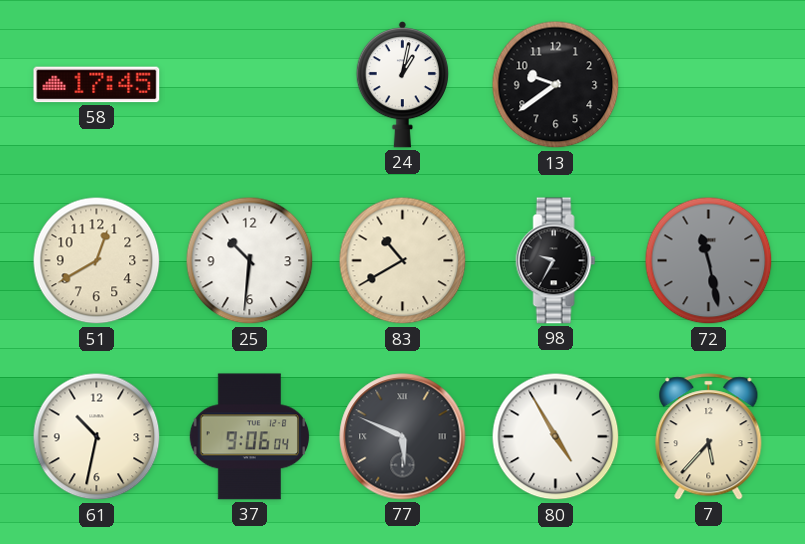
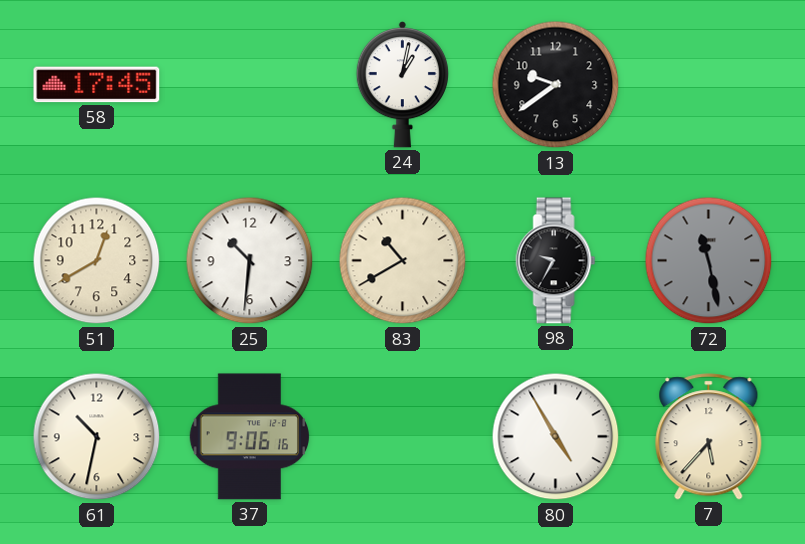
37: 9:06:04 -> 9:06:16
77: 5:49 -> none
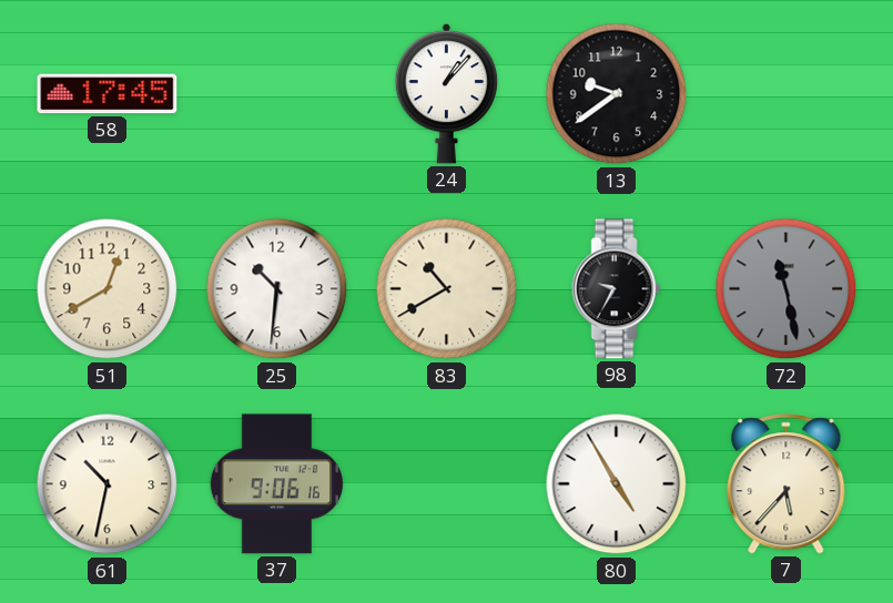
24: 1:02 -> 1:07
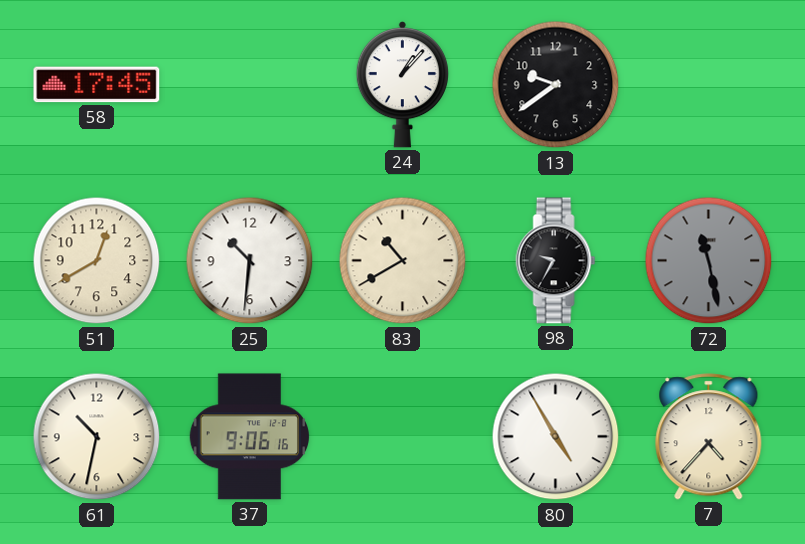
7: 5:37 -> 4:37
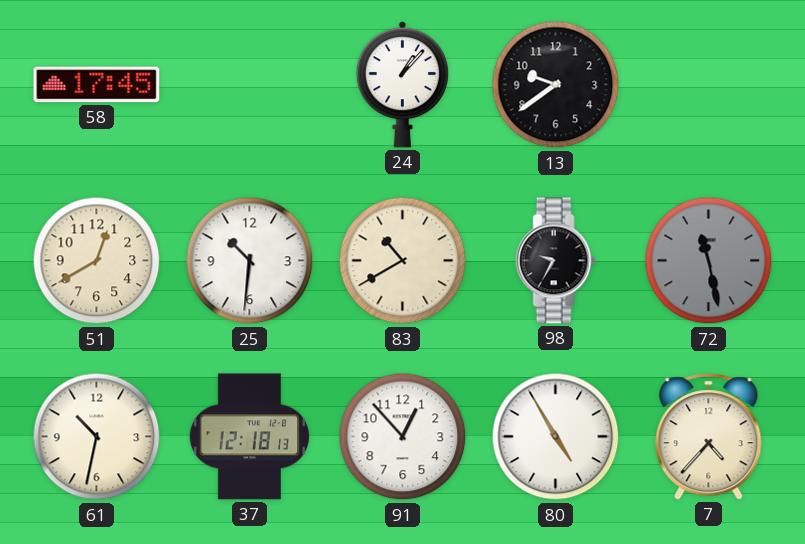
37: 9:06 -> 12:18
91: none -> 12:53
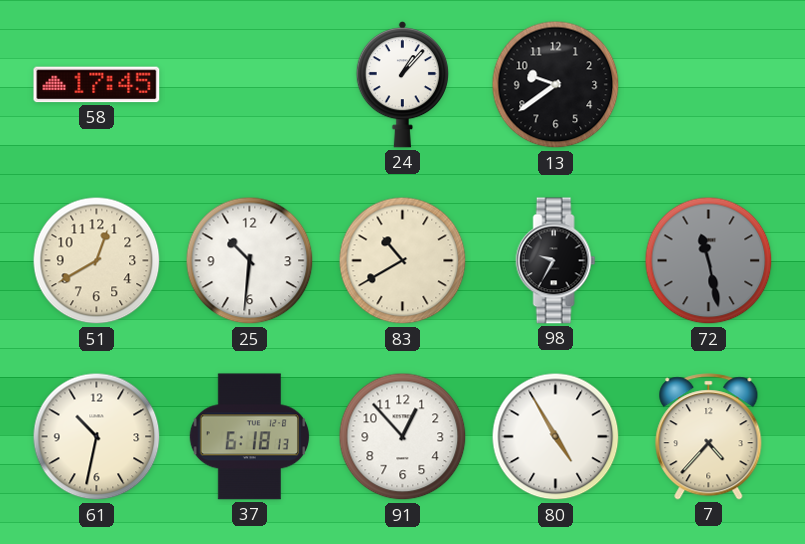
37: 12:18 -> 6:18
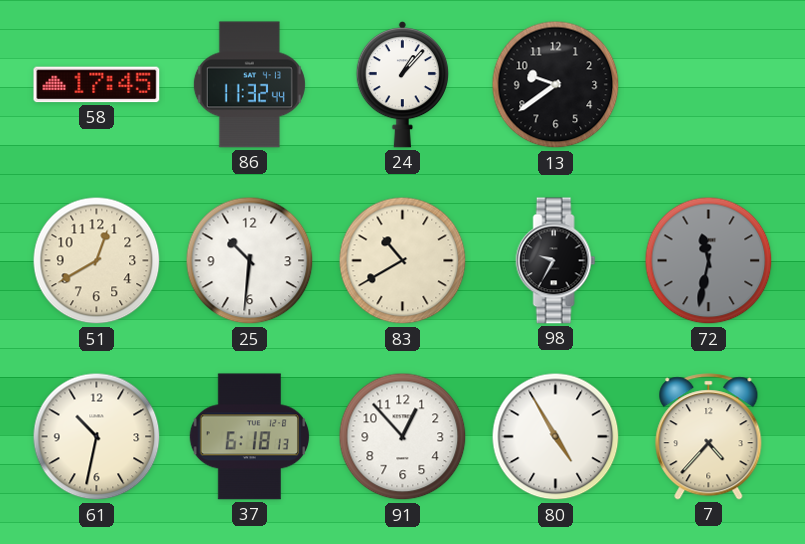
86: none -> 11:32
72: 11:28 -> 11:32
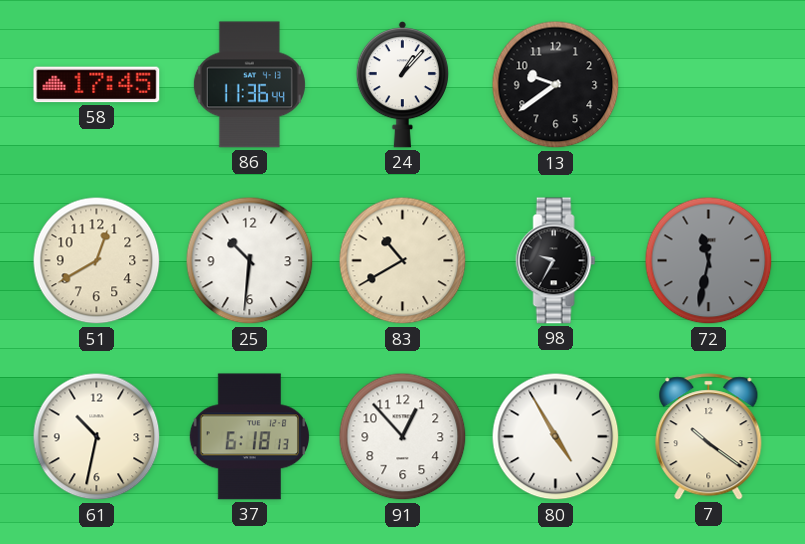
86: 11:32 -> 11:36
7: 4:37 -> 10:21
